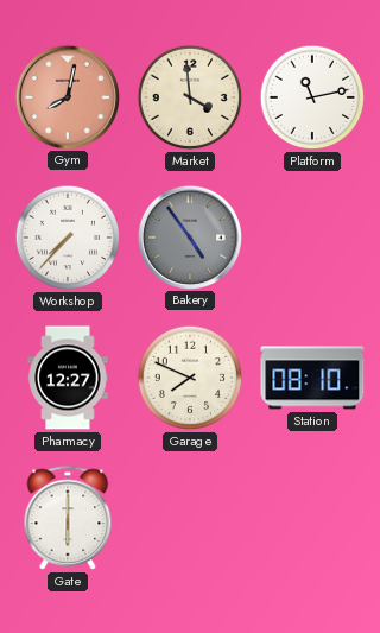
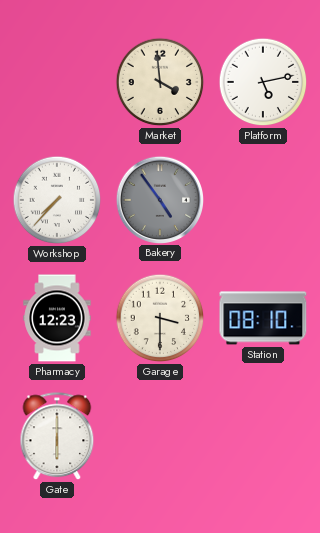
Gym: 8:02 -> none
Platform: 11:13 -> 5:13
Pharmacy: 12:27 -> 12:23
Garage: 7:49 -> 3:30
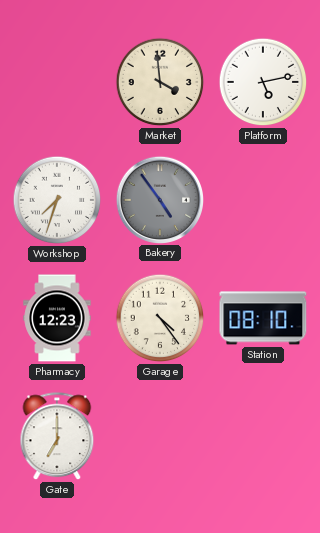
Workshop: 7:37 -> 7:33
Garage: 3:30 -> 4:24
Gate: 6:00 -> 7:00
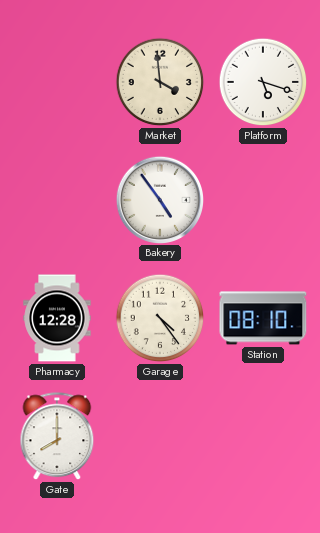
Platform: 5:13 -> 5:18
Workshop: 7:33 -> none
Bakery dial: grey -> white
Pharmacy: 12:23 -> 12:28
Gate: 7:00 -> 8:00
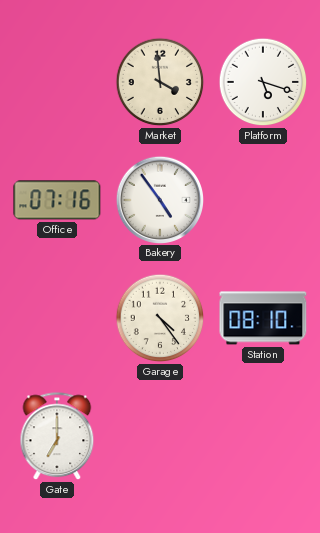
Office: none -> 07:16
Pharmacy: 12:28 -> none
Gate: 8:00 -> 7:00
